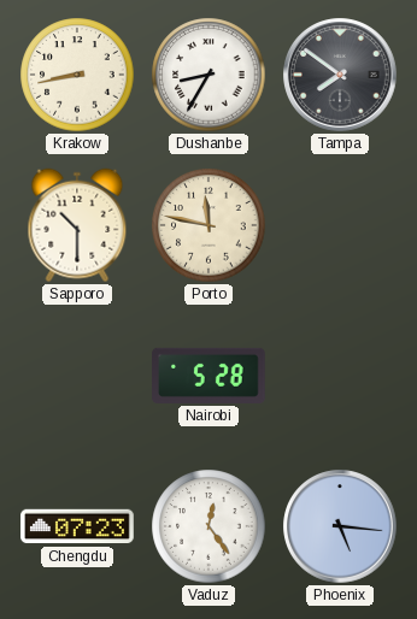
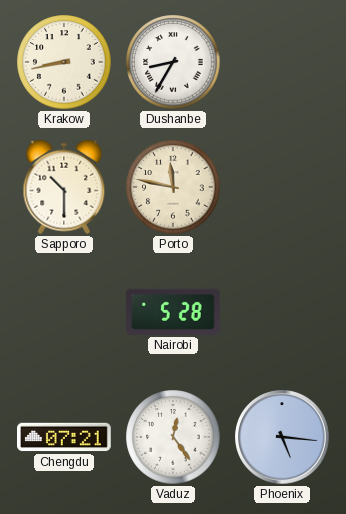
Tampa: 7:51 -> none
Chengdu: 07:23 -> 07:21
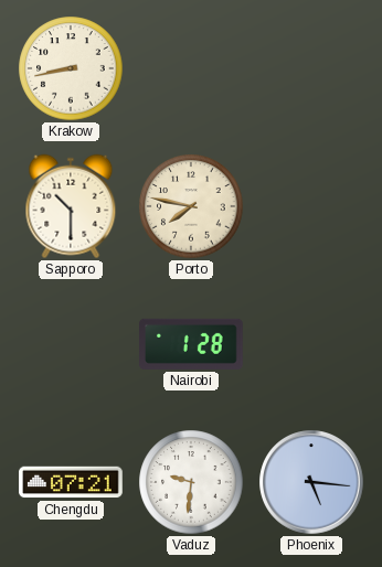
Dushanbe: 8:35 -> none
Porto: 11:47 -> 7:47
Nairobi: 5:28 -> 1:28
Vaduz: 12:24 -> 9:31
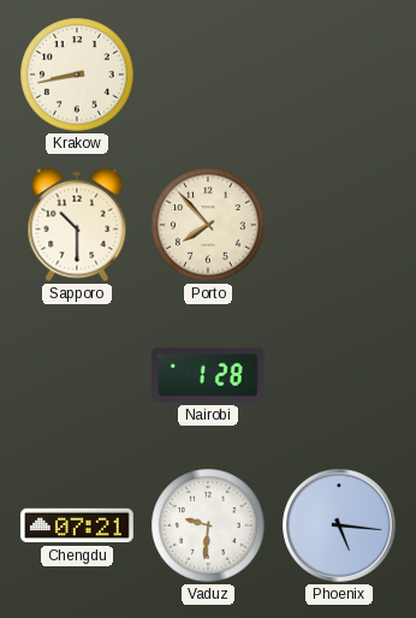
Porto: 7:47 -> 7:53
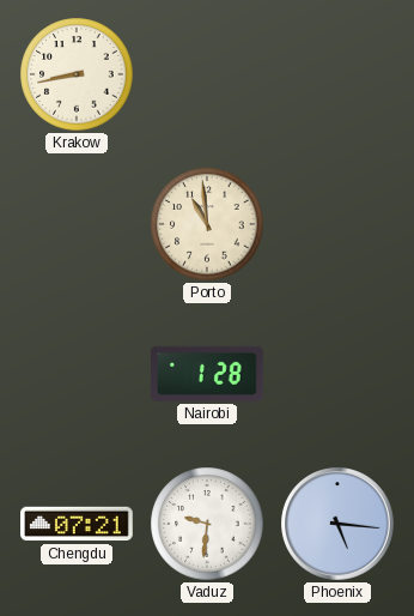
Sapporo: 10:30 -> none
Porto: 7:53 -> 10:59
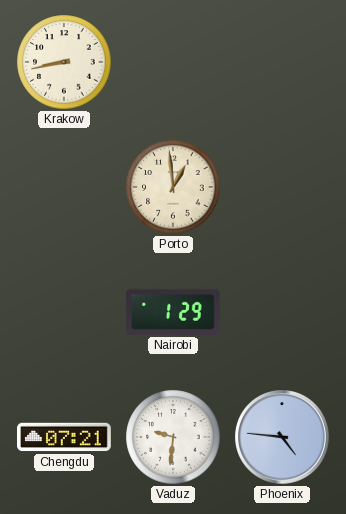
Porto: 10:59 -> 12:59
Nairobi: 1:28 -> 1:29
Phoenix: 5:16 -> 4:46
